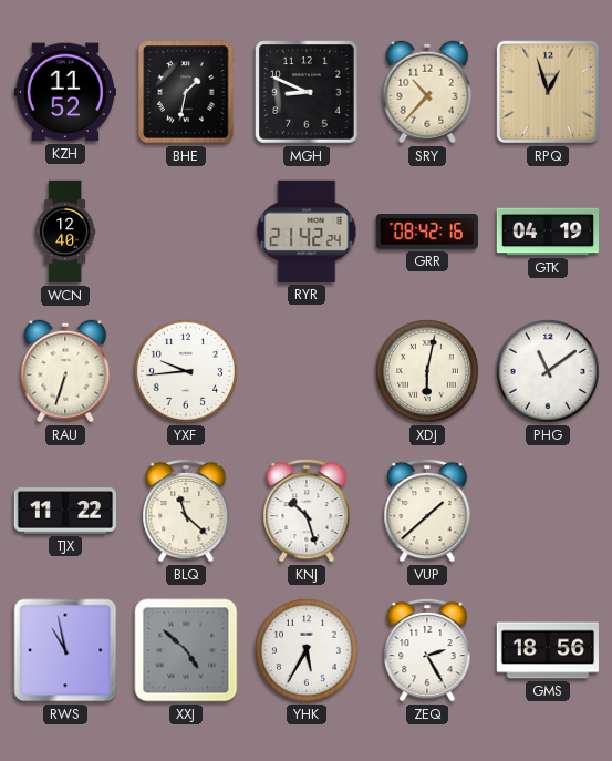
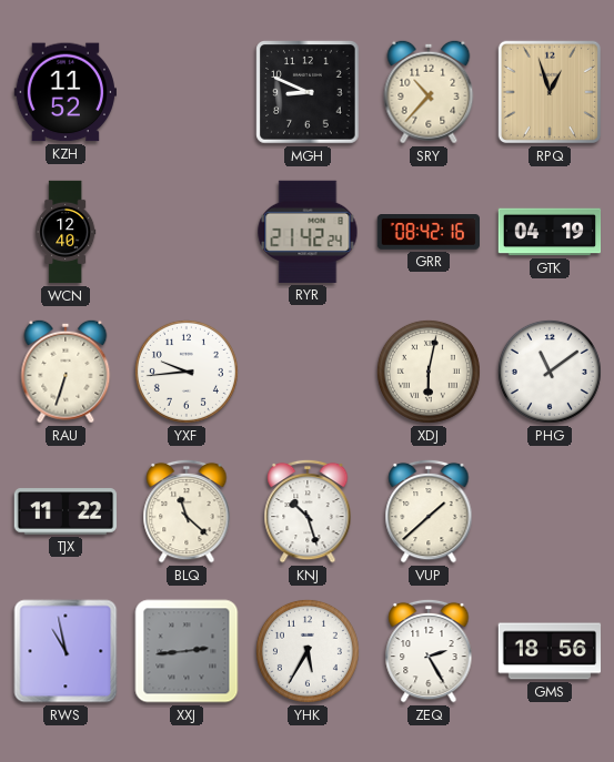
BHE: 1:32 -> none
XXJ: 4:52 -> 2:44
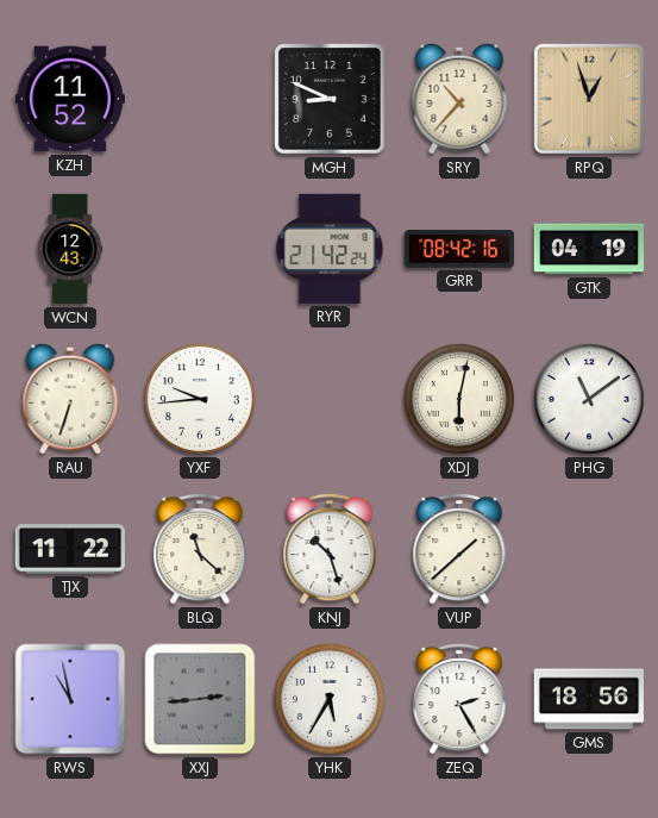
WCN: 12:40 -> 12:43
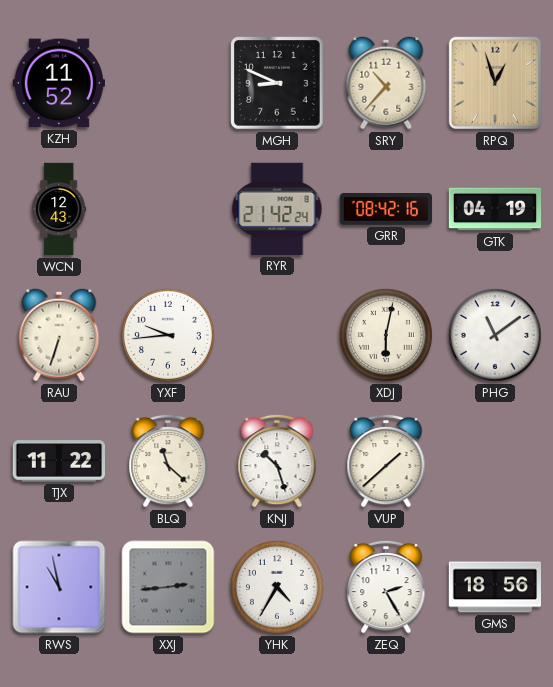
YHK: 5:35 -> 4:35
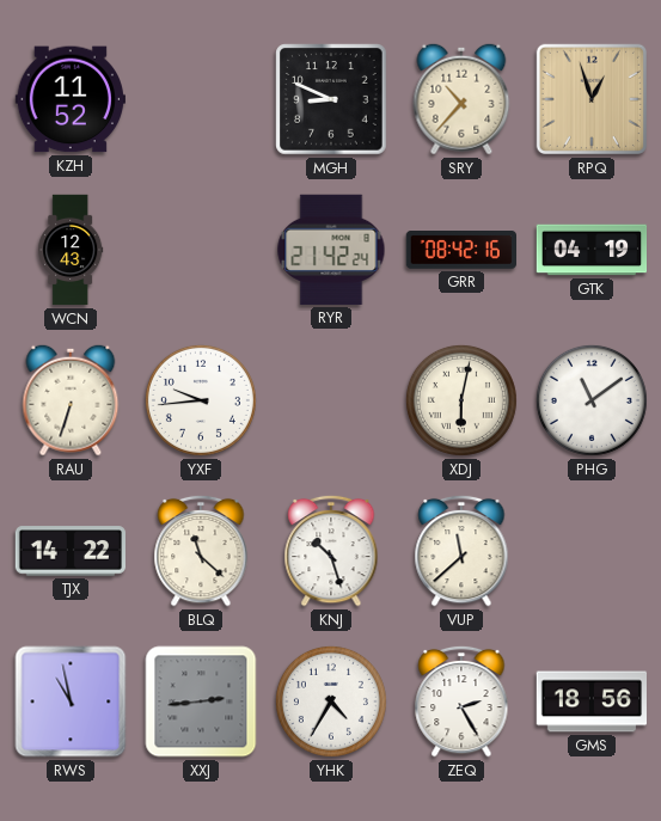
TJX: 11:22 -> 14:22
VUP: 1:38 -> 11:38
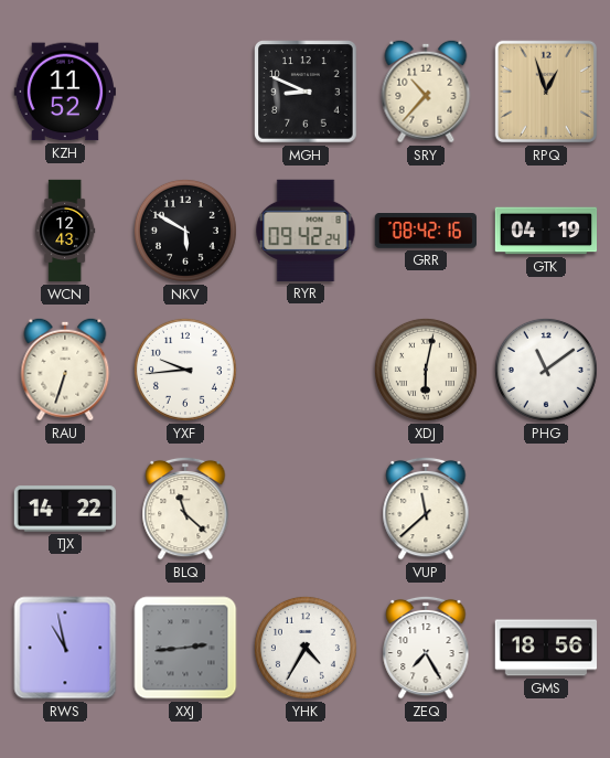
NKV: none -> 5:50
RYR: 21:42 -> 09:42
KNJ: 10:27 -> none
ZEQ: 2:25 -> 7:25
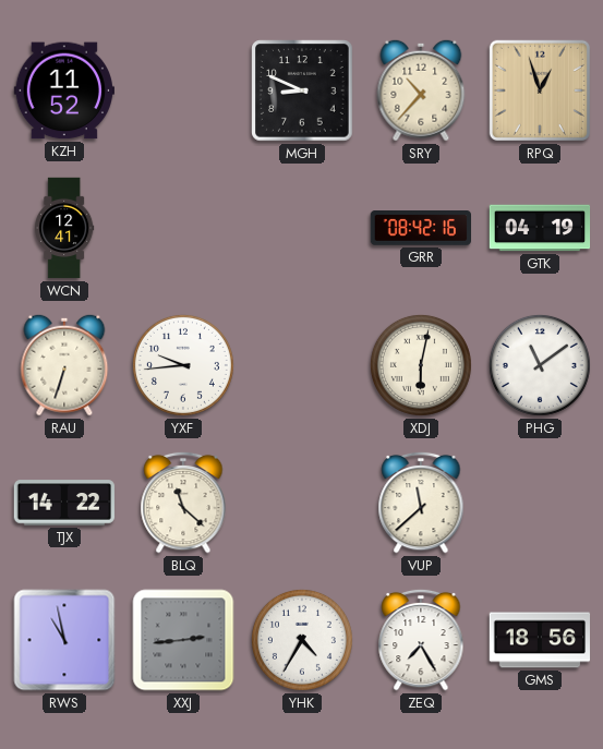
WCN: 12:43 -> 12:41
NKV: 5:50 -> none
RYR: 09:42 -> none
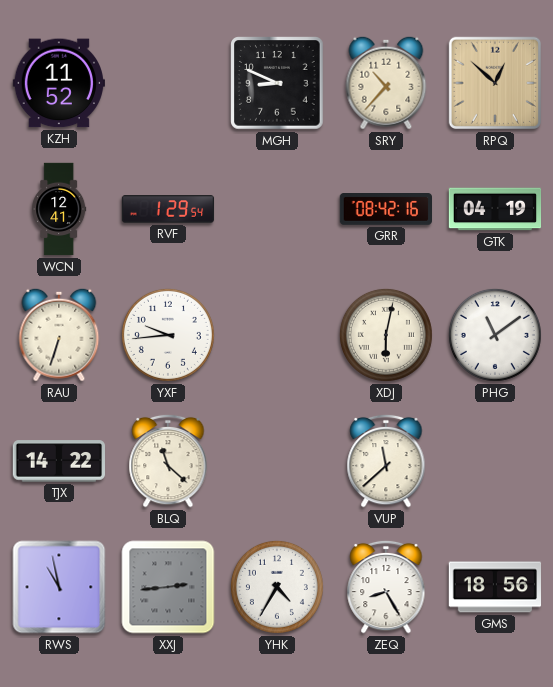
RPQ: 12:57 -> 12:52
RVF: none -> 1:29
ZEQ: 7:25 -> 8:25
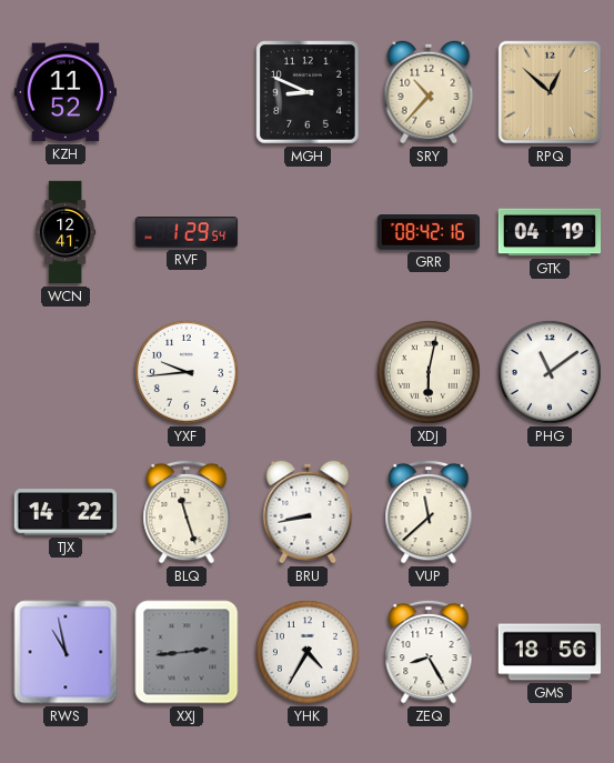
RAU: 6:33 -> none
BLQ: 11:22 -> 11:27
BRU: none -> 8:43
